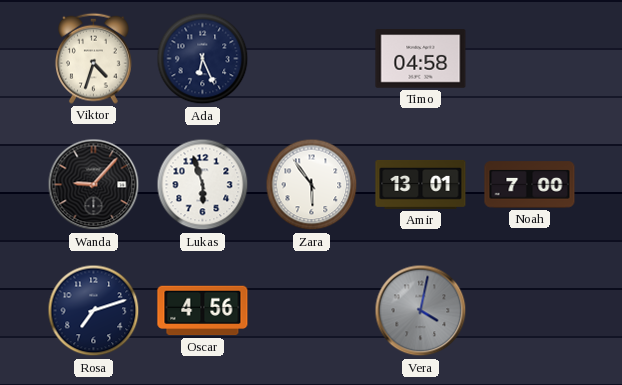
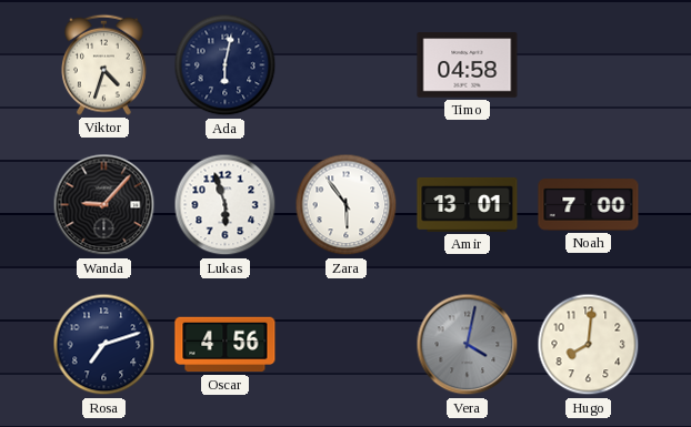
Ada: 6:26 -> 6:02
Hugo: none -> 8:01
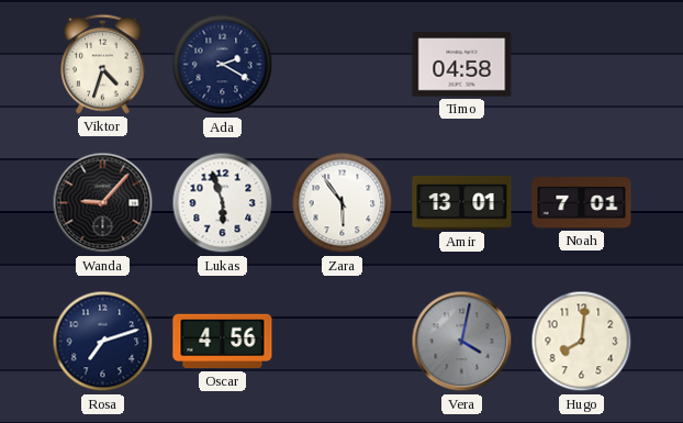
Ada: 6:02 -> 2:20
Noah: 7:00 -> 7:01
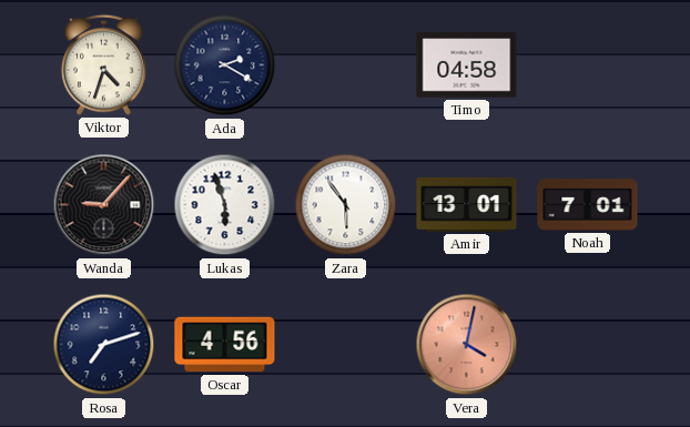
Vera dial: grey -> salmon
Hugo: 8:01 -> none
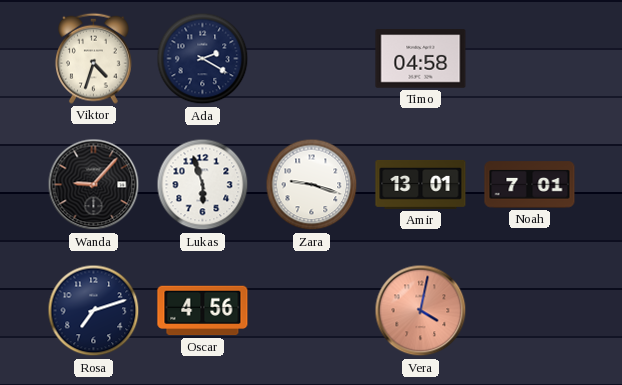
Zara: 5:54 -> 9:18
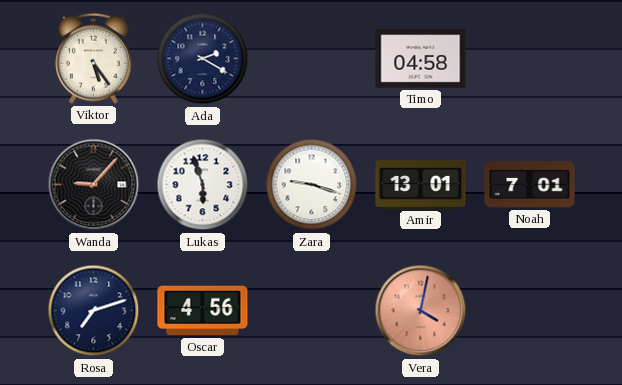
Viktor: 4:33 -> 5:24
